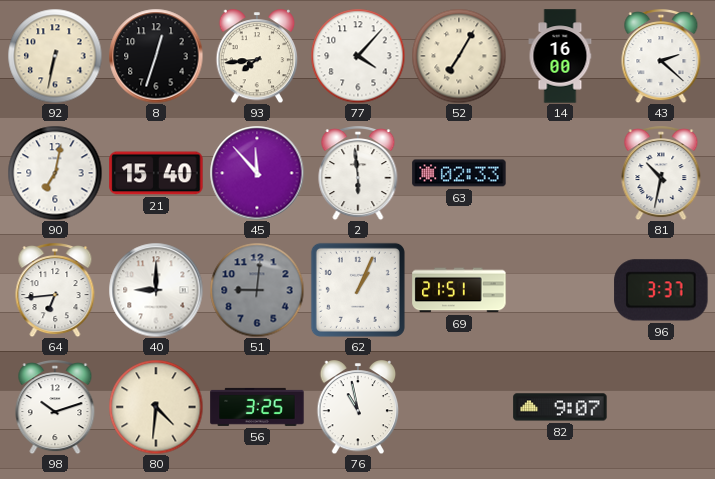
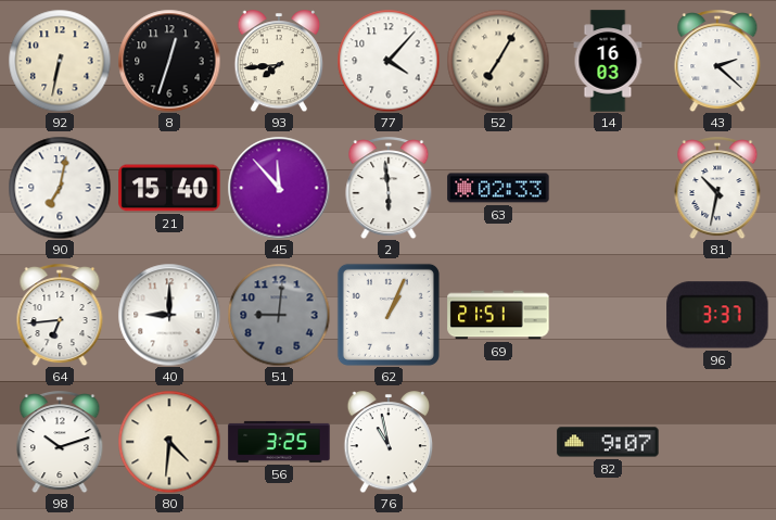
14: 16:00 -> 16:03
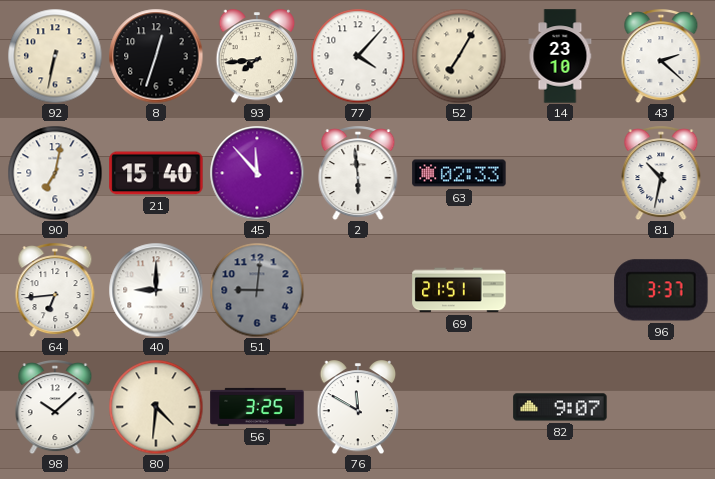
14: 16:03 -> 23:10
62: 1:04 -> none
98: 10:12 -> 10:08
76: 10:58 -> 11:50
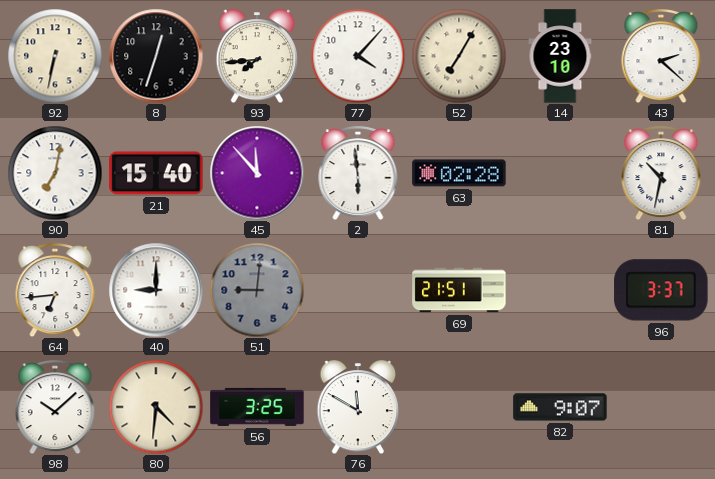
63: 02:33 -> 02:28
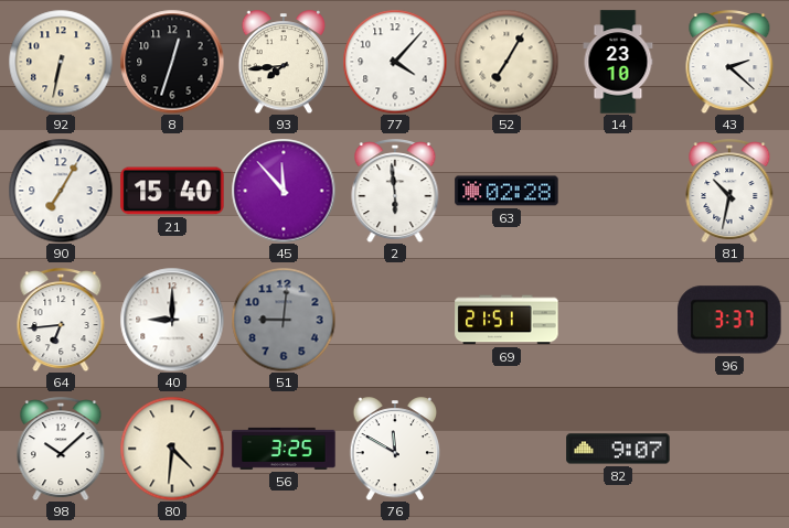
90: 7:02 -> 7:05
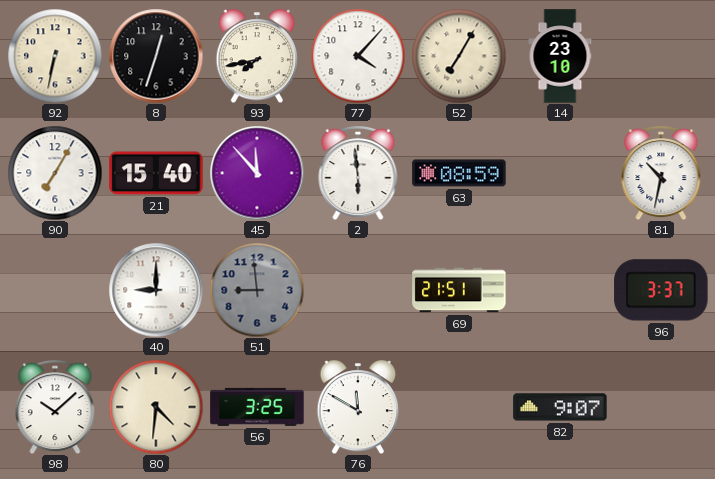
93: 7:44 -> 7:43
43: 2:22 -> none
63: 02:28 -> 08:59
64: 6:44 -> none
51: 9:01 -> 8:59
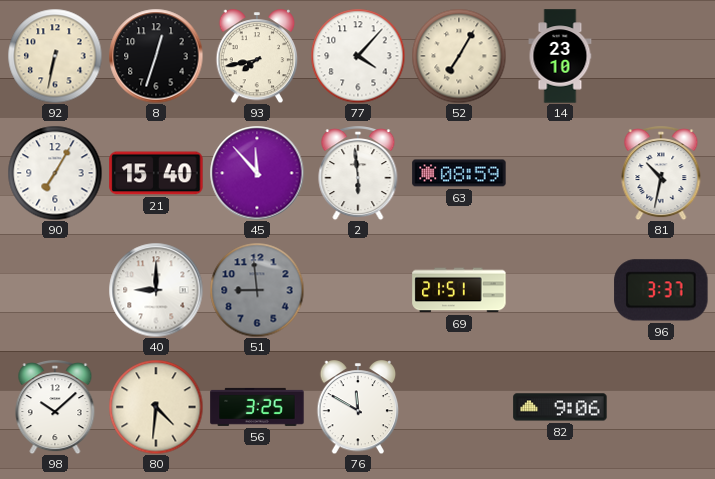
82: 9:07 -> 9:06
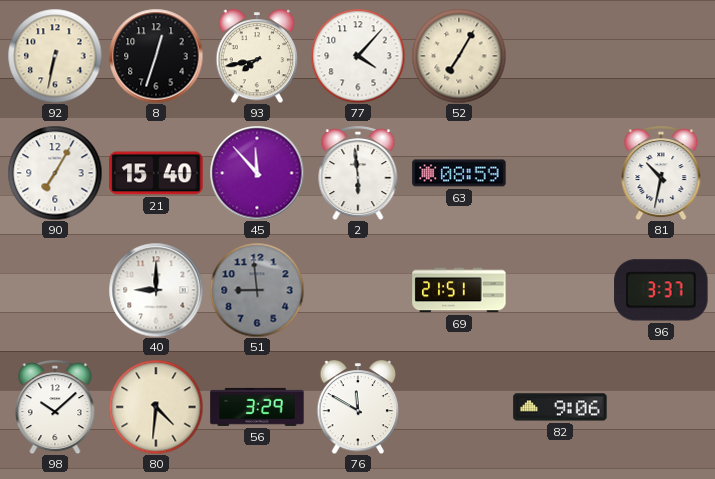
14: 23:10 -> none
56: 3:25 -> 3:29
